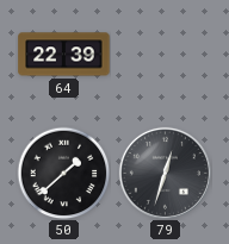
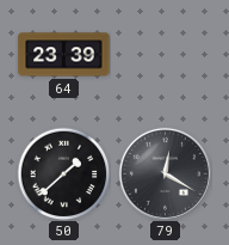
64: 22:39 -> 23:39
79: 12:33 -> 12:20
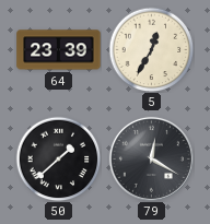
5: none -> 12:35
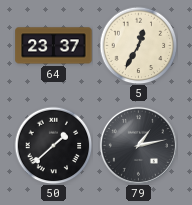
64: 23:39 -> 23:37
79: 12:20 -> 1:13
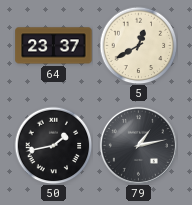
5: 12:35 -> 12:40
50: 1:38 -> 1:43
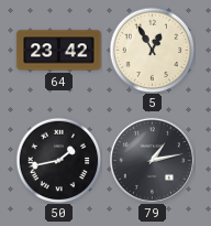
64: 23:37 -> 23:42
5: 12:40 -> 12:55
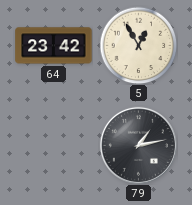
50: 1:43 -> none
